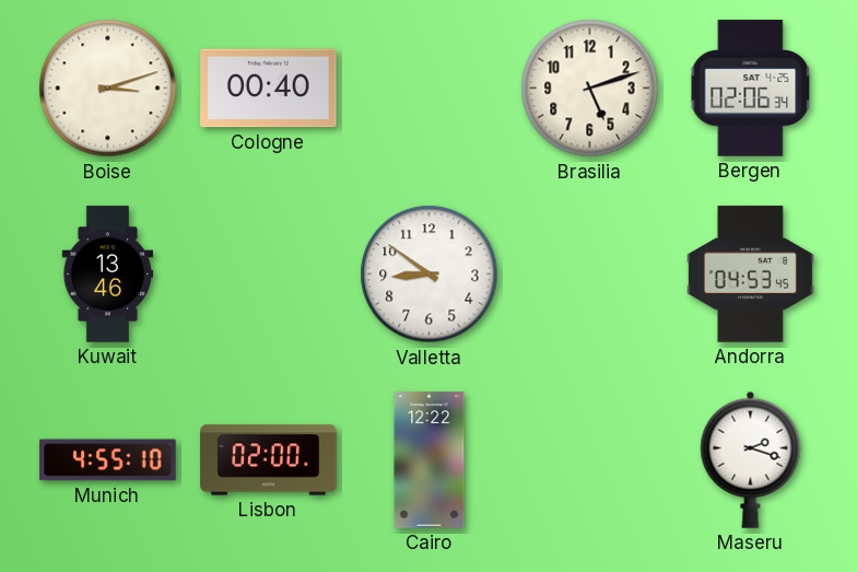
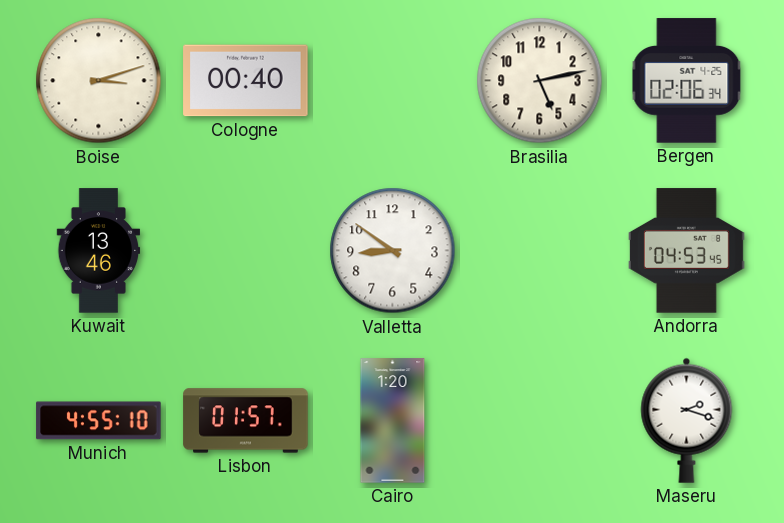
Brasilia: 5:12 -> 5:13
Lisbon: 02:00 -> 01:57
Cairo: 12:22 -> 1:20
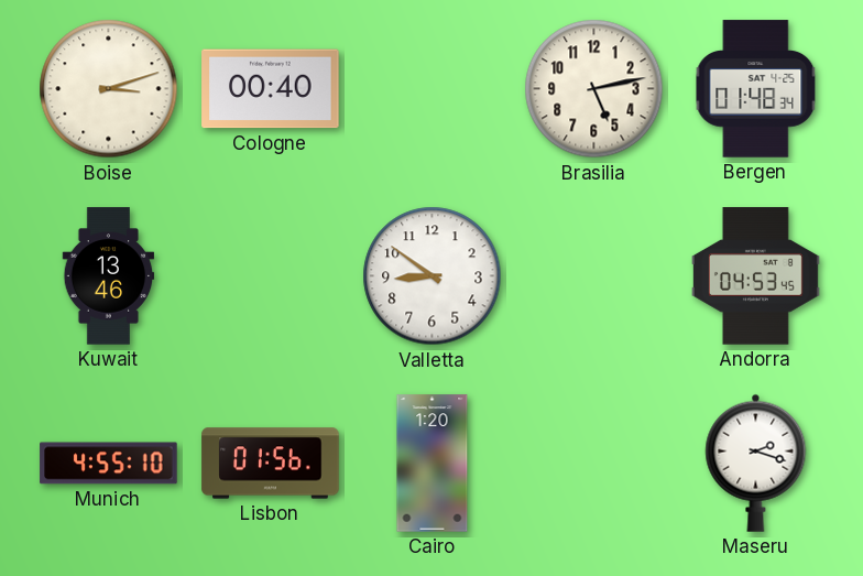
Bergen: 02:06 -> 01:48
Lisbon: 01:57 -> 01:56
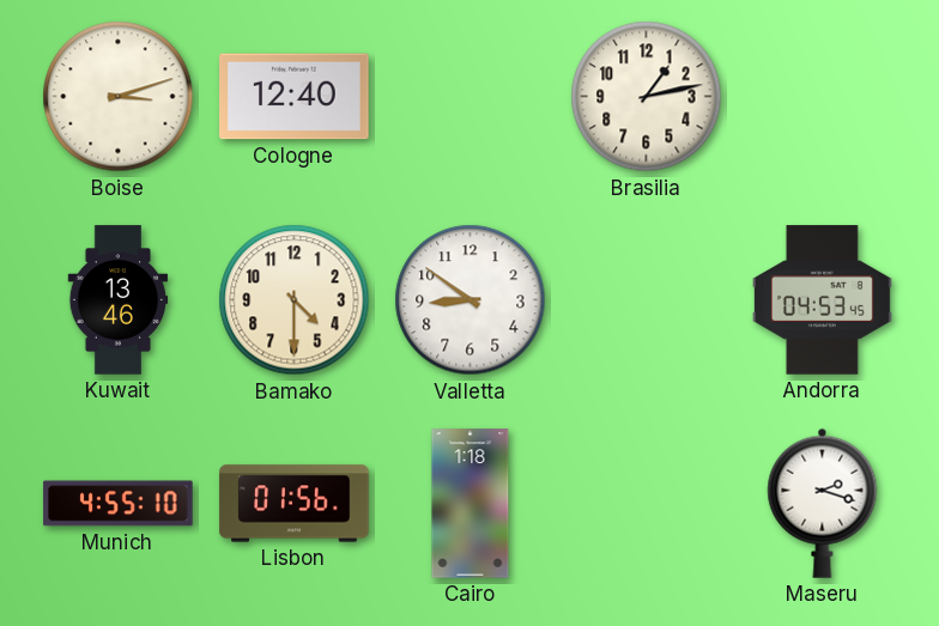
Cologne: 00:40 -> 12:40
Brasilia: 5:13 -> 1:13
Bergen: 01:48 -> none
Bamako: none -> 4:30
Cairo: 1:20 -> 1:18
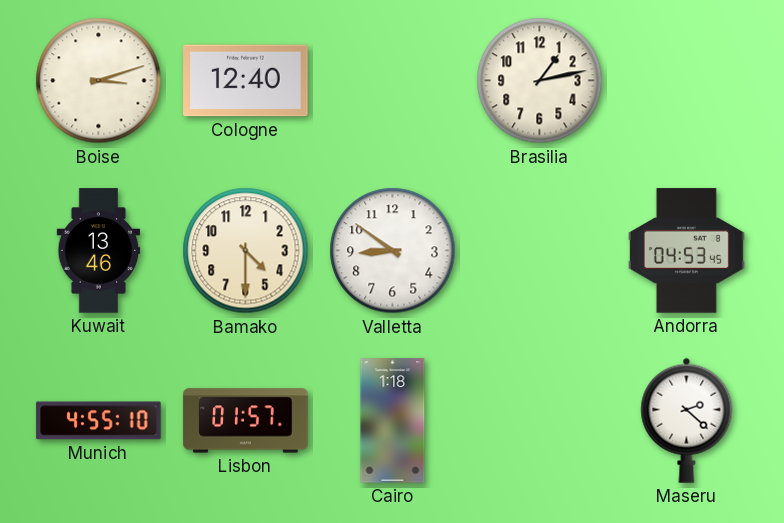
Lisbon: 01:56 -> 01:57
Maseru: 2:18 -> 2:22
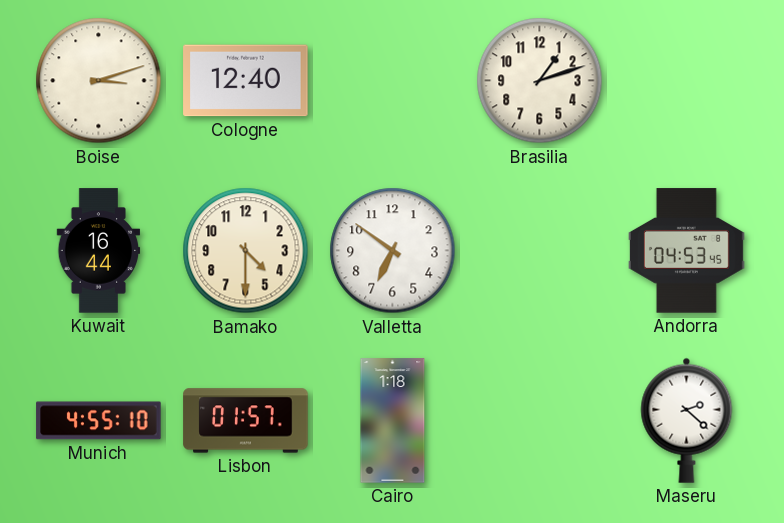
Brasilia: 1:13 -> 1:12
Kuwait: 13:46 -> 16:44
Valletta: 8:51 -> 6:51
